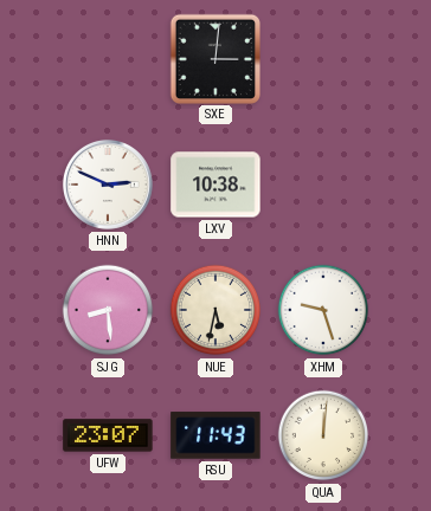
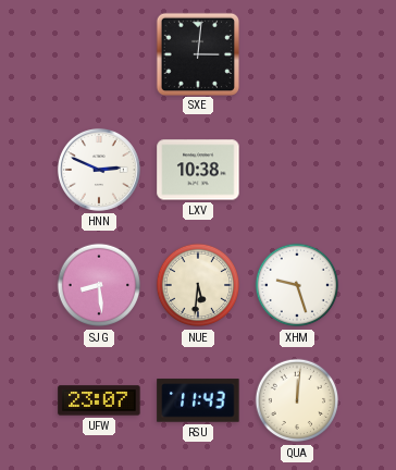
NUE: 5:32 -> 5:31
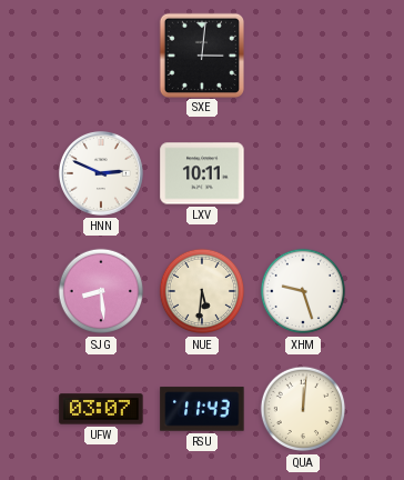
LXV: 10:38 -> 10:11
UFW: 23:07 -> 03:07
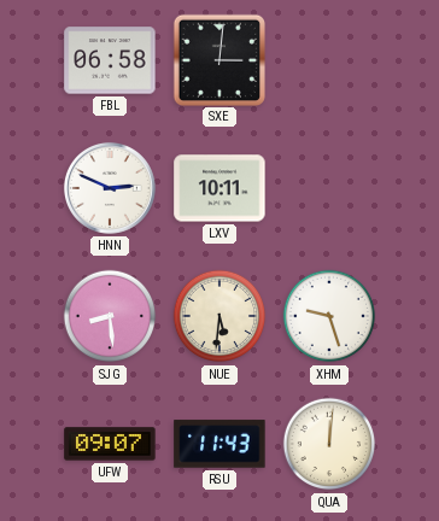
FBL: none -> 06:58
UFW: 03:07 -> 09:07
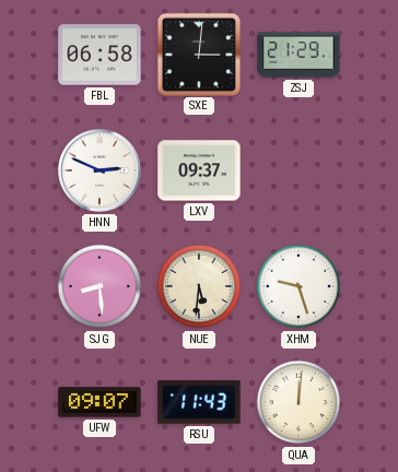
ZSJ: none -> 21:29
LXV: 10:11 -> 09:37
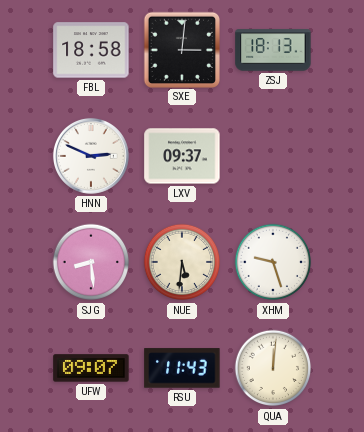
FBL: 06:58 -> 18:58
ZSJ: 21:29 -> 18:13
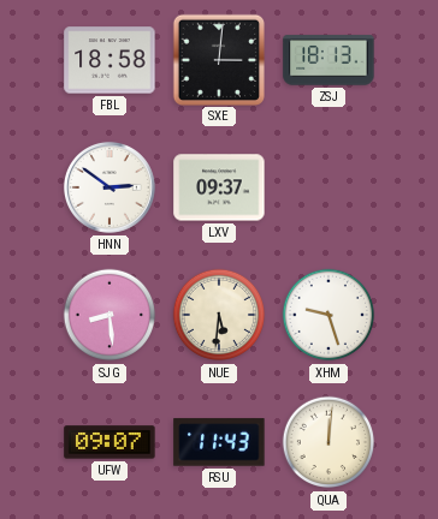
HNN: 2:49 -> 2:51
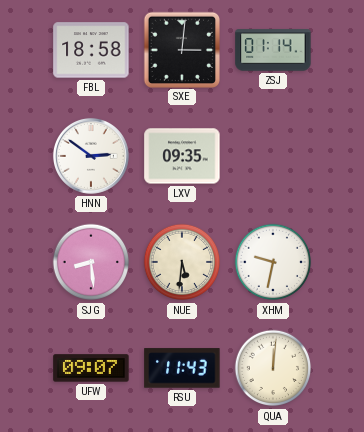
ZSJ: 18:13 -> 01:14
LXV: 09:37 -> 09:35
XHM: 9:27 -> 9:32
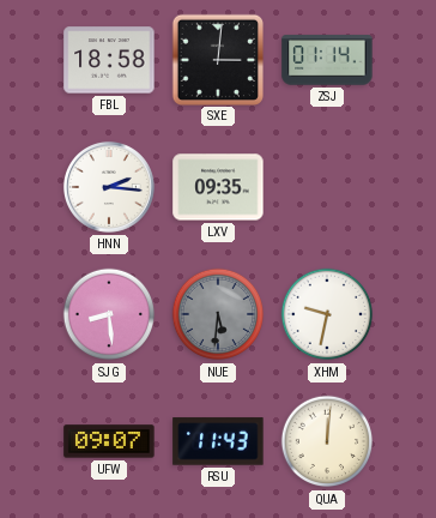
HNN: 2:51 -> 2:16
NUE dial: cream -> grey
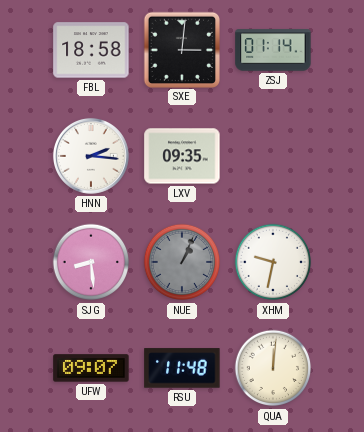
NUE: 5:31 -> 1:04
RSU: 11:43 -> 11:48
